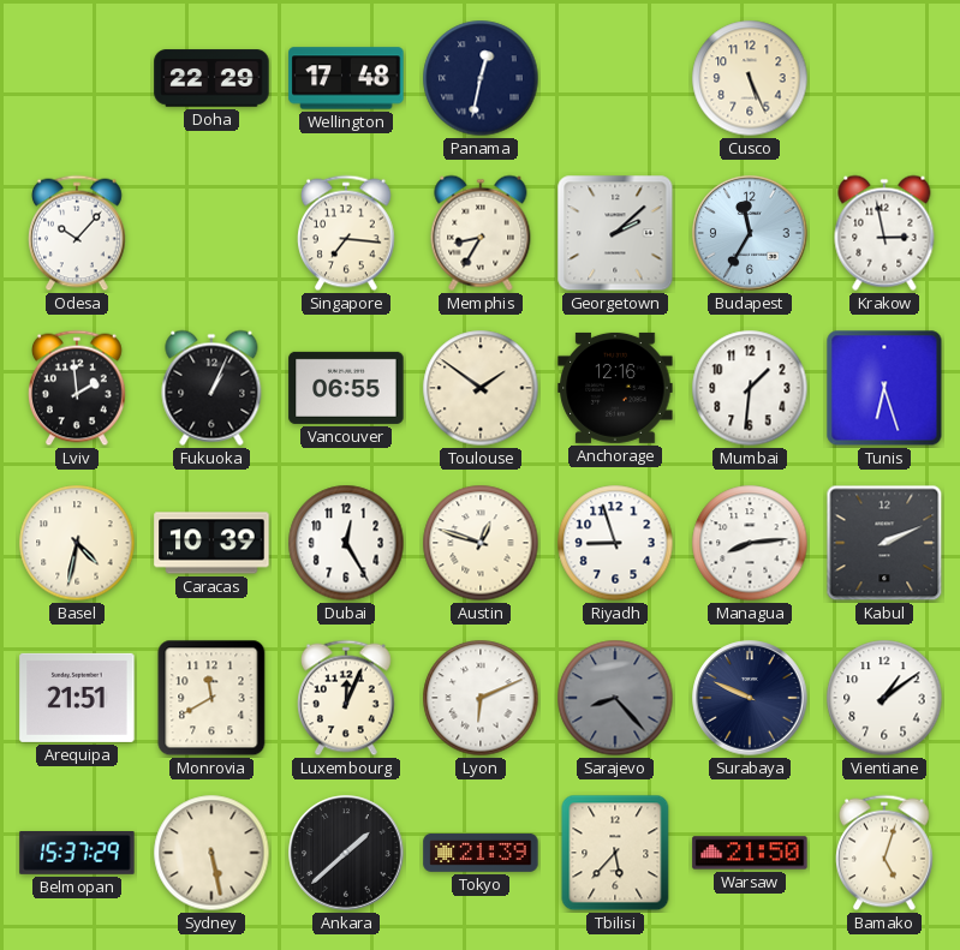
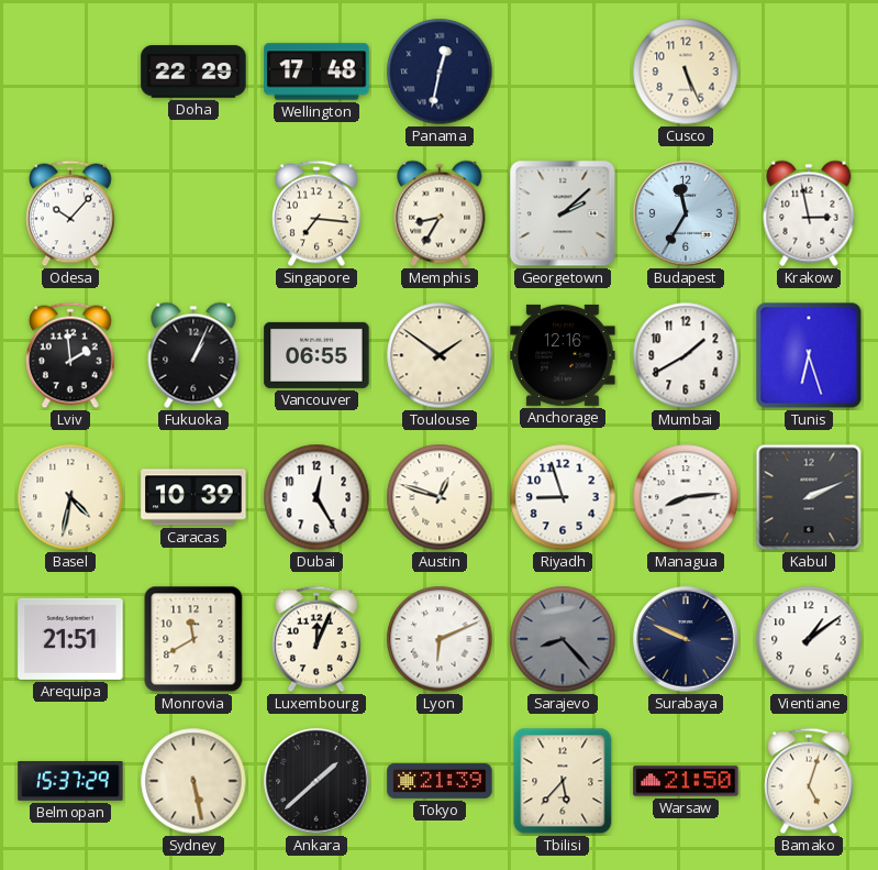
Mumbai: 1:31 -> 1:40
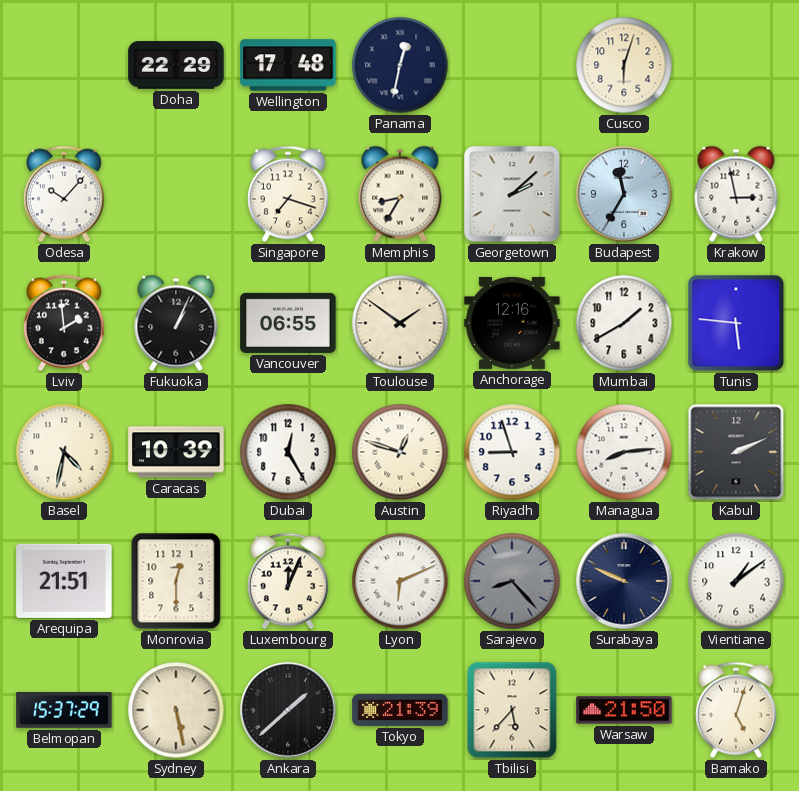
Cusco: 5:26 -> 6:03
Singapore: 7:16 -> 7:18
Tunis: 6:27 -> 5:46
Monrovia: 11:40 -> 12:30
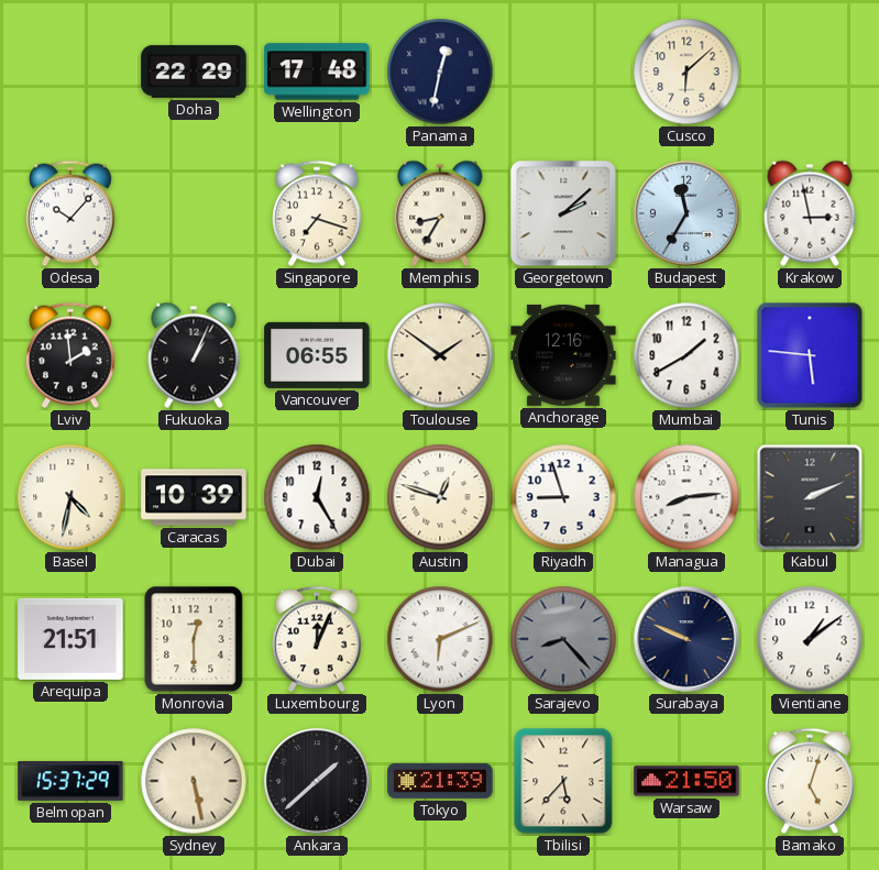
Cusco: 6:03 -> 6:08
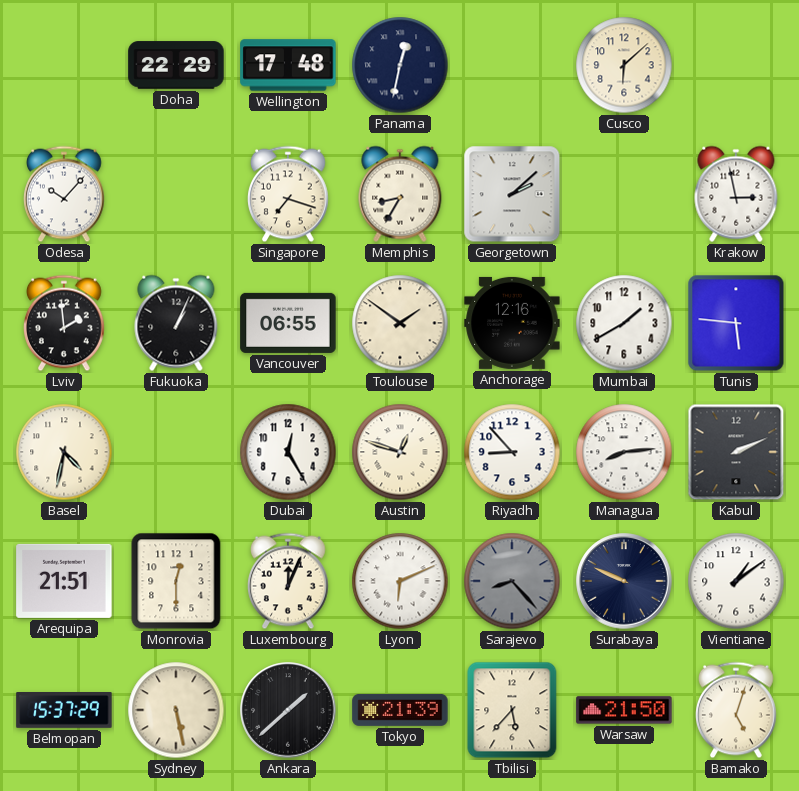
Budapest: 11:35 -> none
Caracas: 10:39 -> none
Riyadh: 8:57 -> 8:53
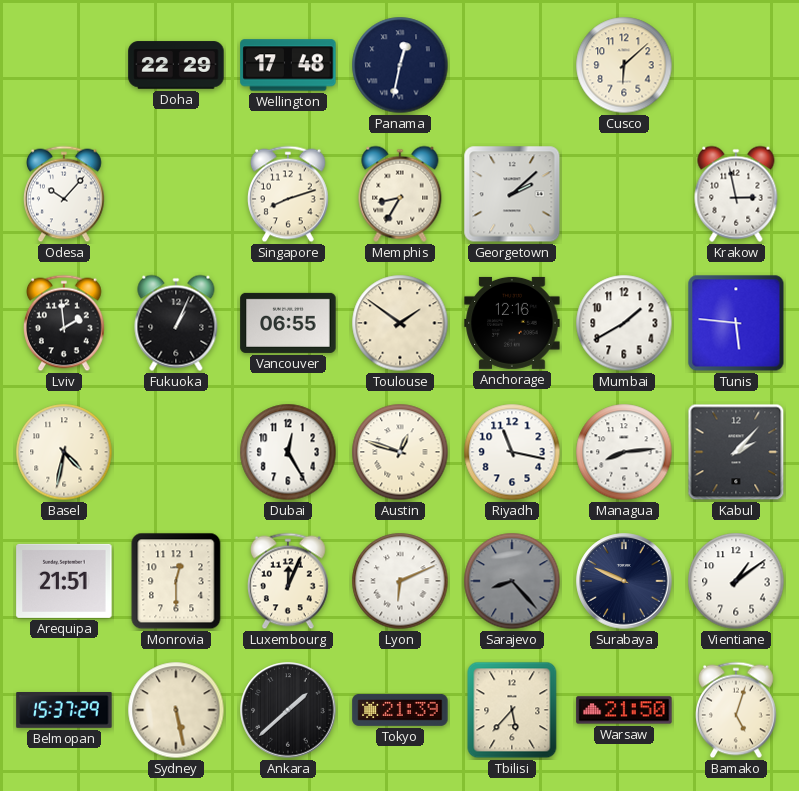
Singapore: 7:18 -> 8:12
Riyadh: 8:53 -> 11:17
Kabul: 2:11 -> 2:07
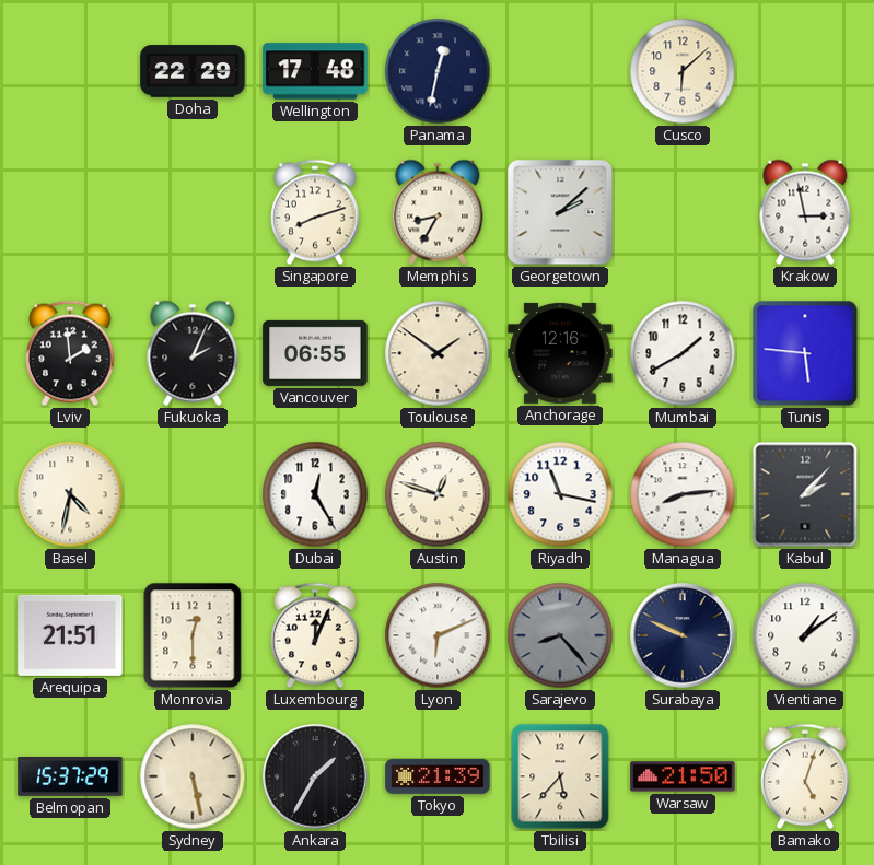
Odesa: 10:07 -> none
Fukuoka: 1:04 -> 2:04
Ankara: 1:38 -> 1:35
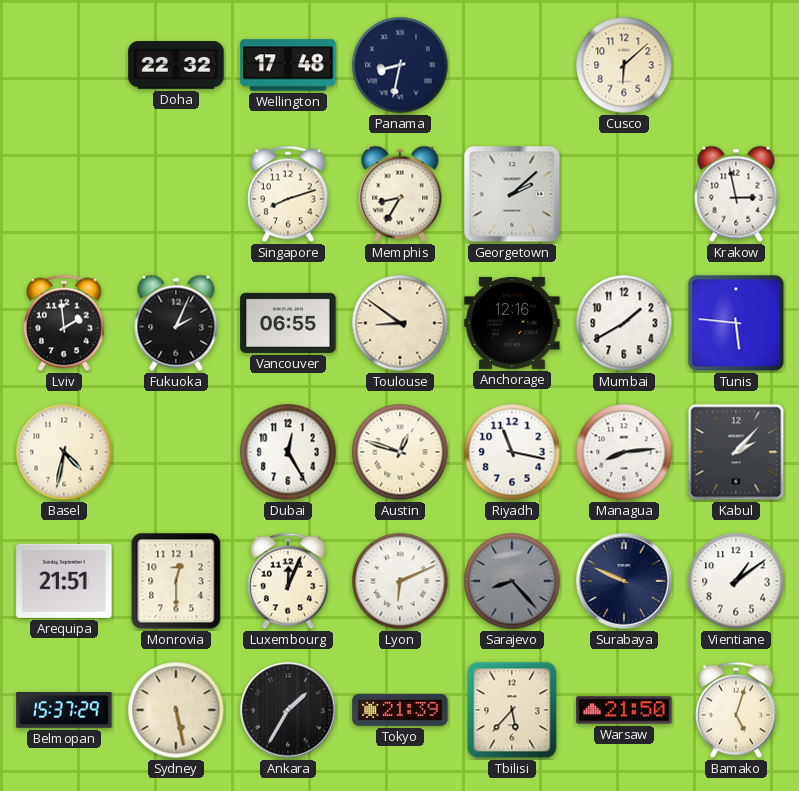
Doha: 22:29 -> 22:32
Panama: 12:32 -> 8:32
Toulouse: 1:51 -> 8:51
